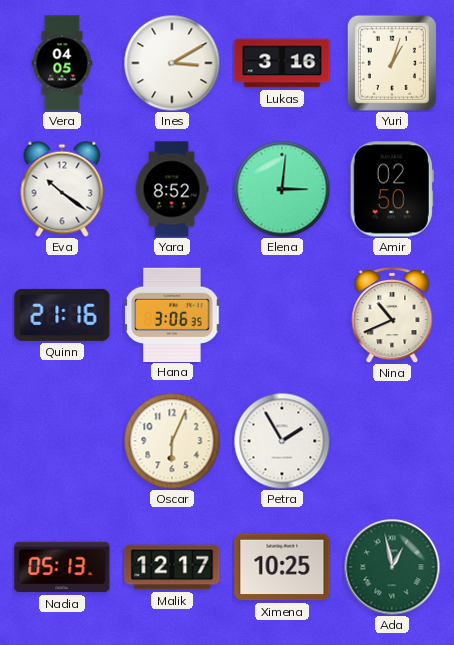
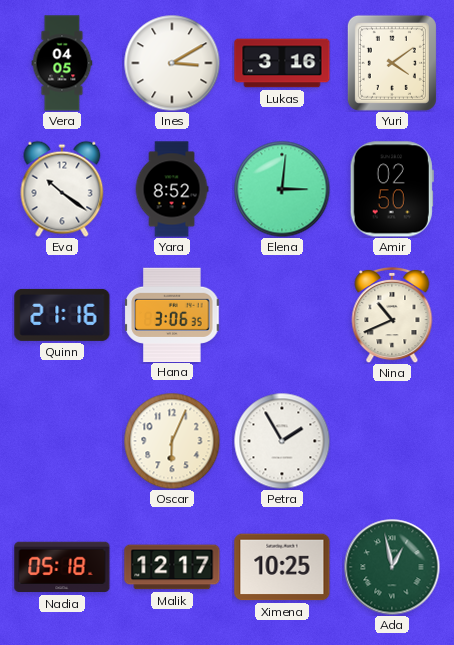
Yuri: 1:03 -> 4:09
Nadia: 05:13 -> 05:18
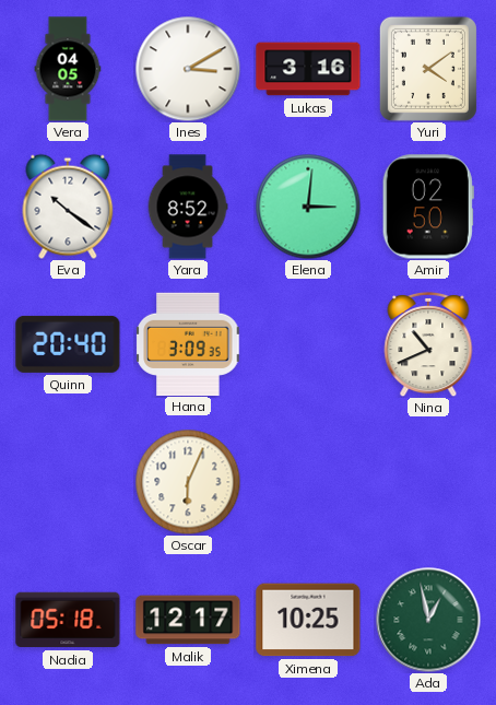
Quinn: 21:16 -> 20:40
Hana: 3:06 -> 3:09
Petra: 1:55 -> none
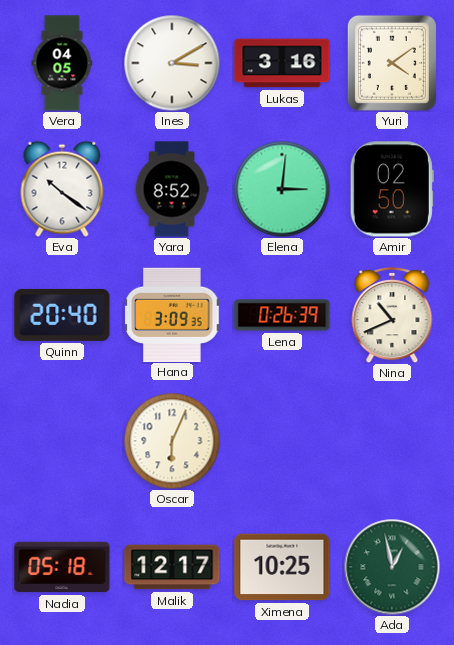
Lena: none -> 0:26
